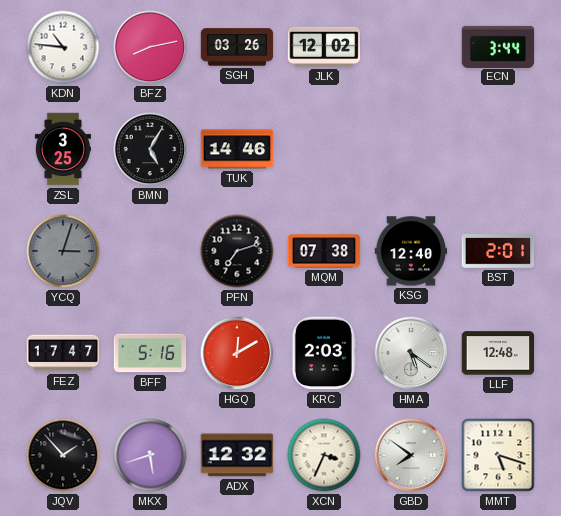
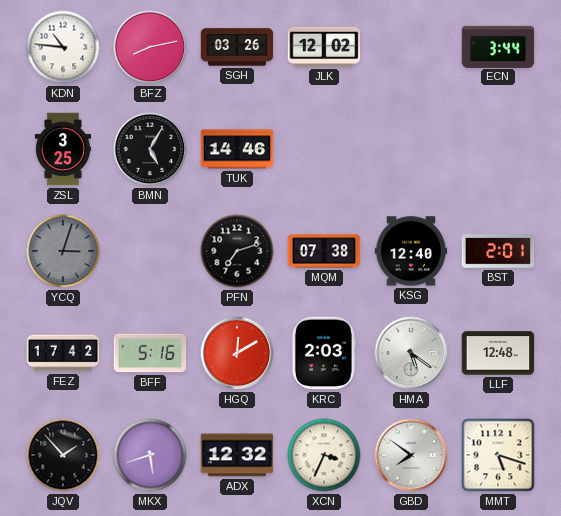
FEZ: 17:47 -> 17:42
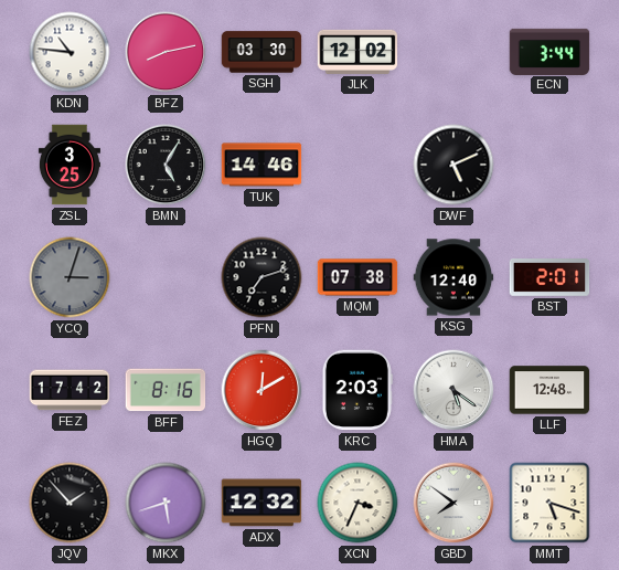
SGH: 03:26 -> 03:30
DWF: none -> 5:11
BFF: 5:16 -> 8:16
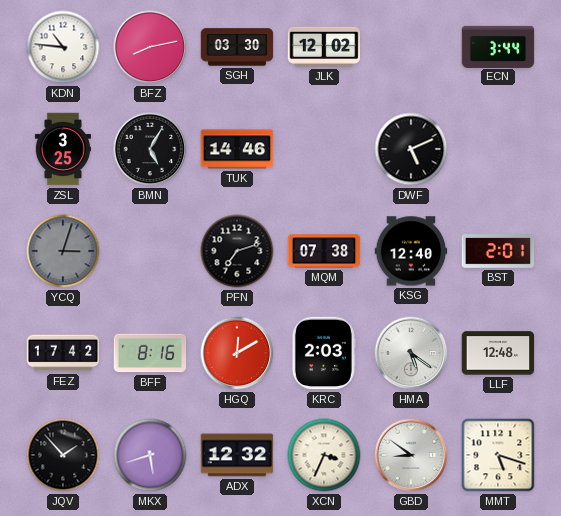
GBD: 7:51 -> 8:51
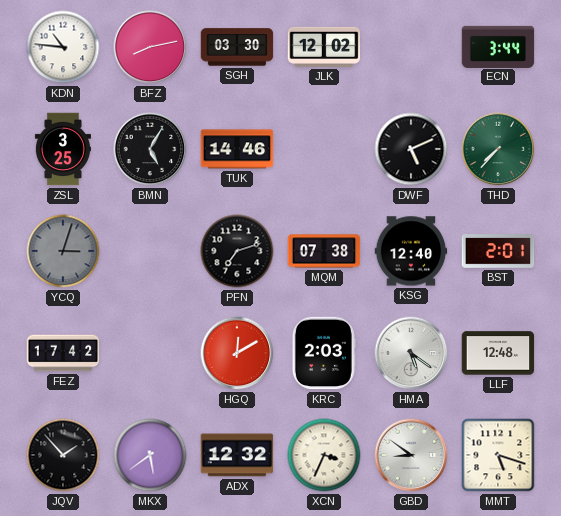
THD: none -> 7:37
BFF: 8:16 -> none
MKX: 5:42 -> 5:39
